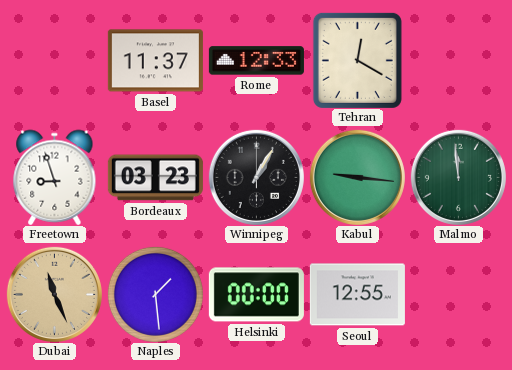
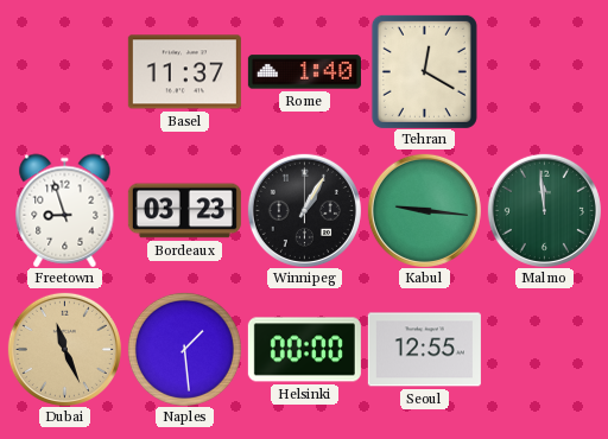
Rome: 12:33 -> 1:40
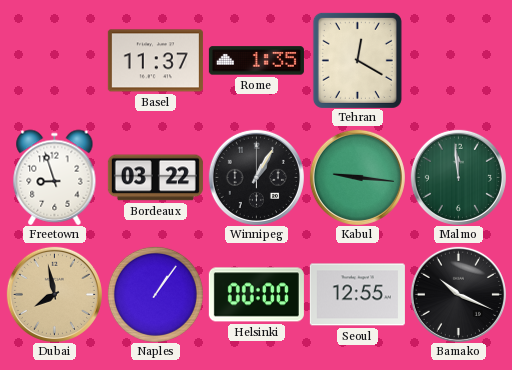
Rome: 1:40 -> 1:35
Bordeaux: 03:23 -> 03:22
Dubai: 11:26 -> 7:58
Naples: 1:29 -> 1:06
Bamako: none -> 10:19
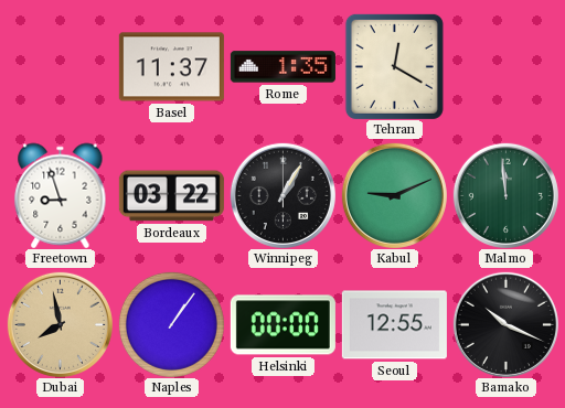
Kabul: 9:16 -> 9:11
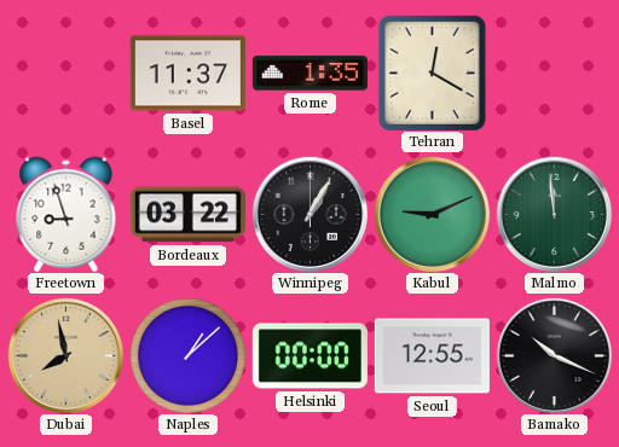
Naples: 1:06 -> 1:08
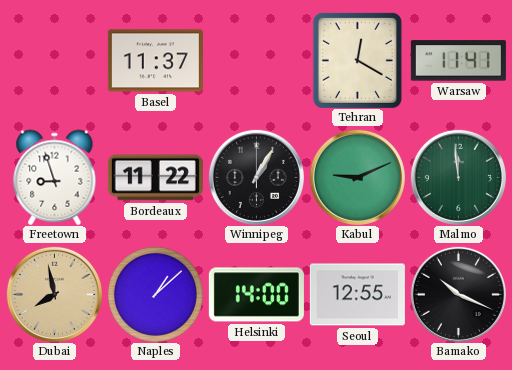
Rome: 1:35 -> none
Warsaw: none -> 11:41
Bordeaux: 03:22 -> 11:22
Helsinki: 00:00 -> 14:00
